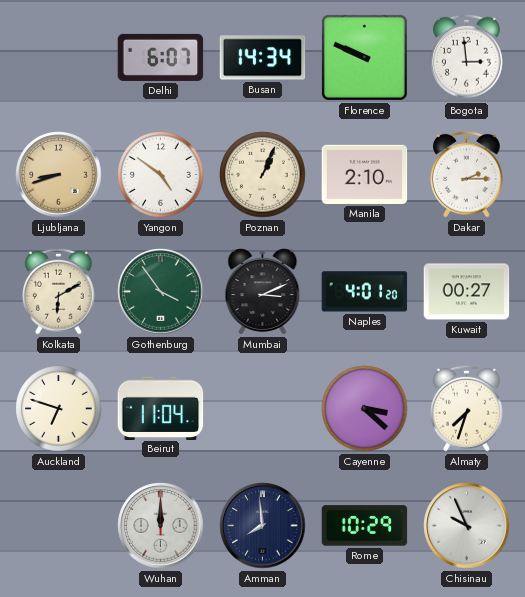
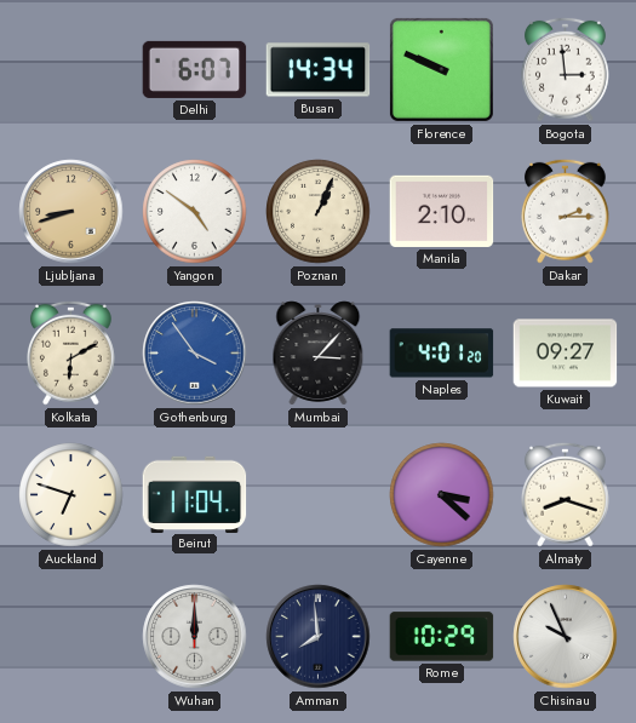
Gothenburg dial: green -> blue
Mumbai: 3:11 -> 3:07
Kuwait: 00:27 -> 09:27
Almaty: 7:33 -> 8:18
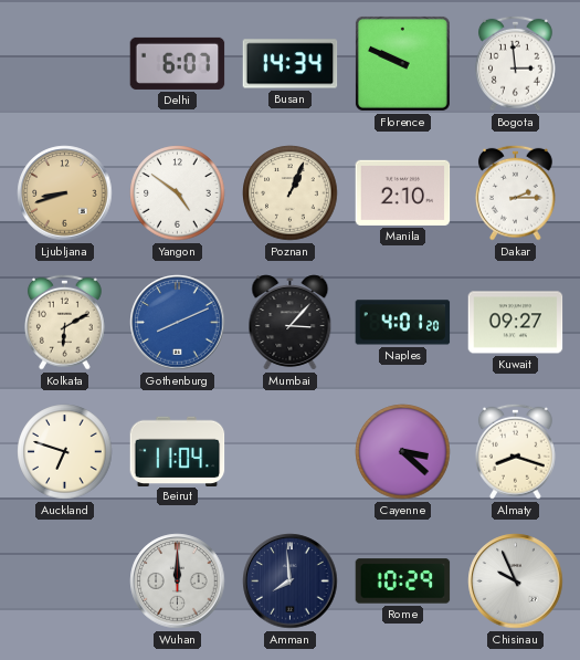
Gothenburg: 3:54 -> 8:11
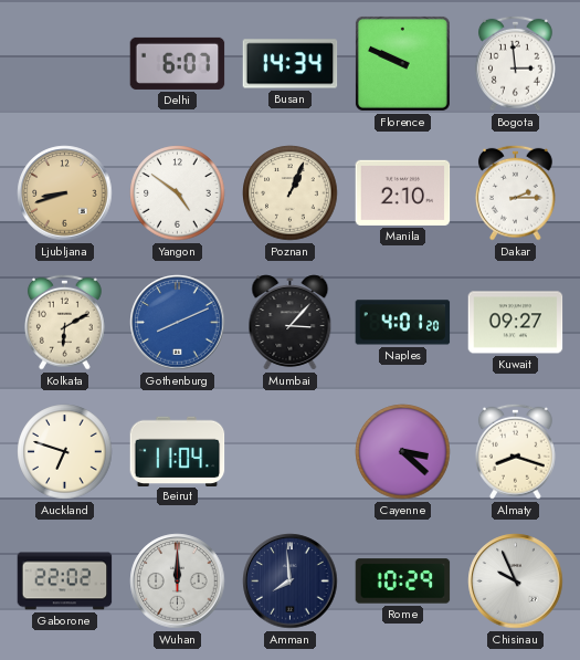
Gaborone: none -> 22:02
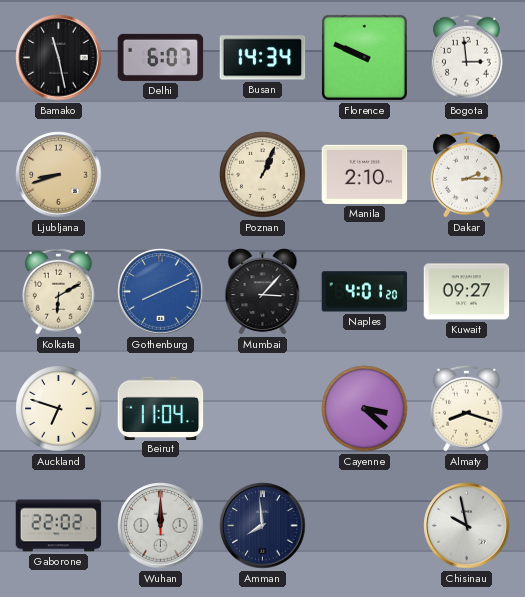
Bamako: none -> 11:28
Yangon: 4:51 -> none
Rome: 10:29 -> none
Chisinau: 9:56 -> 9:58
